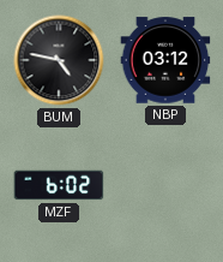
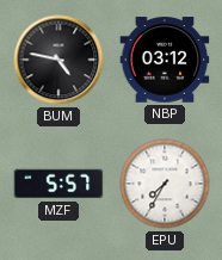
MZF: 6:02 -> 5:57
EPU: none -> 7:35
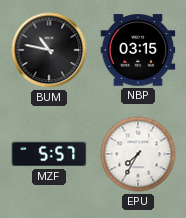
BUM: 4:47 -> 10:47
NBP: 03:12 -> 03:15
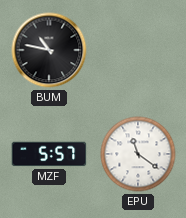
NBP: 03:15 -> none
EPU: 7:35 -> 11:21
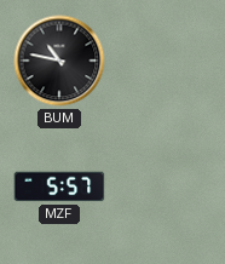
EPU: 11:21 -> none
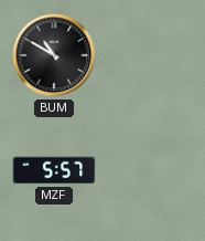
BUM: 10:47 -> 10:50
